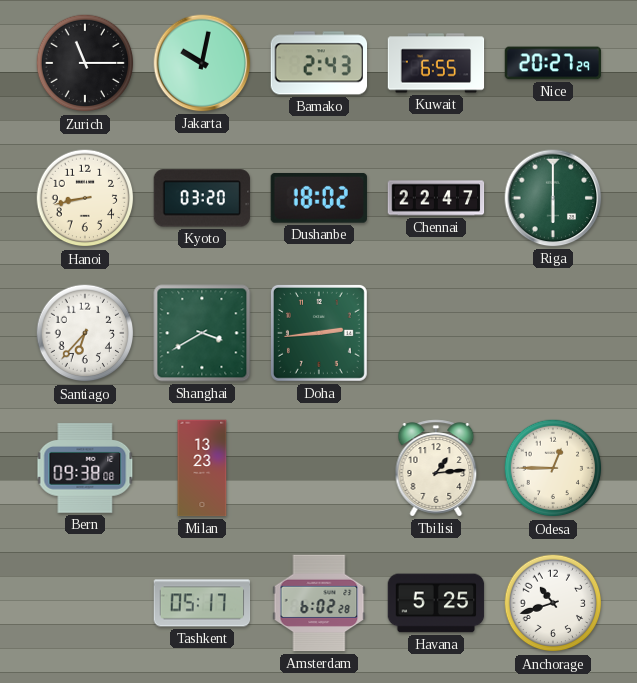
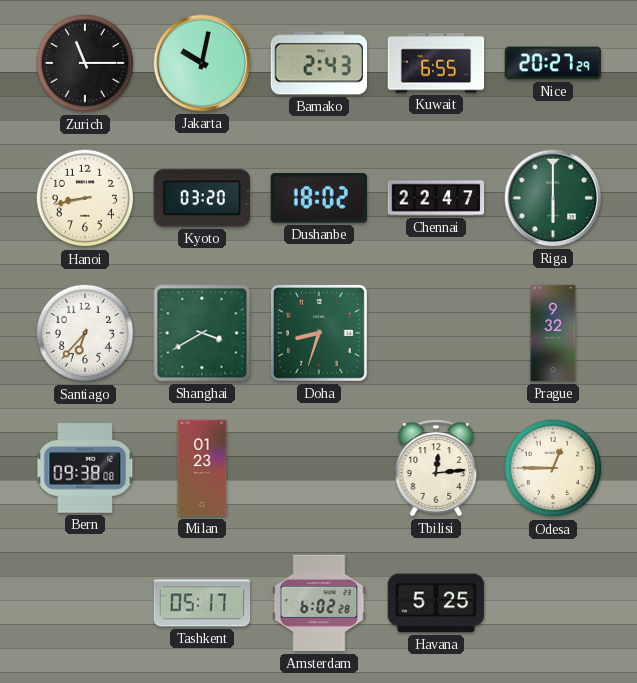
Doha: 2:44 -> 8:33
Prague: none -> 9:32
Milan: 13:23 -> 01:23
Tbilisi: 1:14 -> 12:14
Anchorage: 10:42 -> none
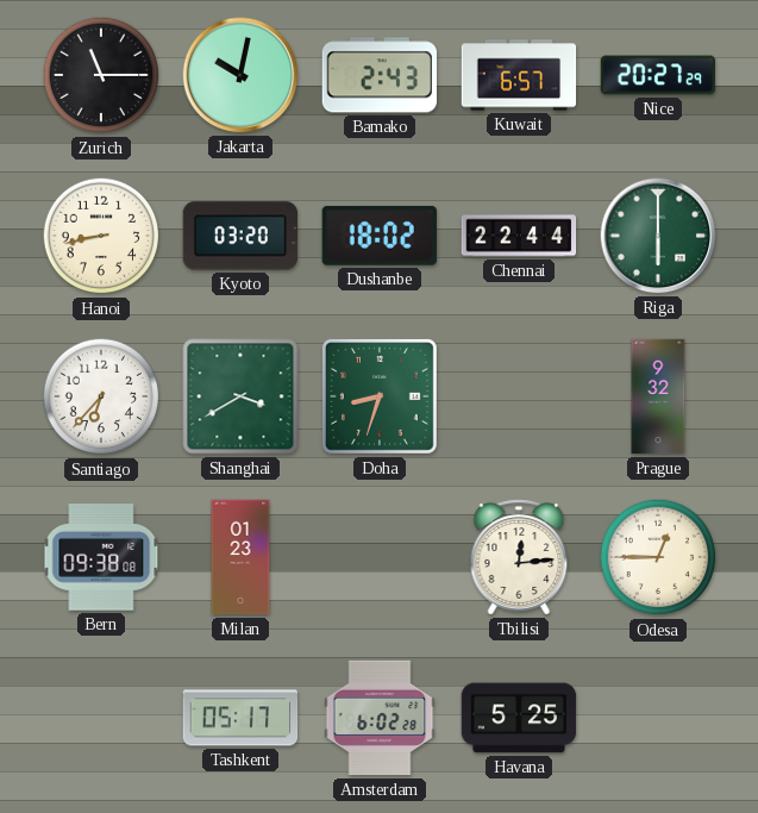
Kuwait: 6:55 -> 6:57
Chennai: 22:47 -> 22:44
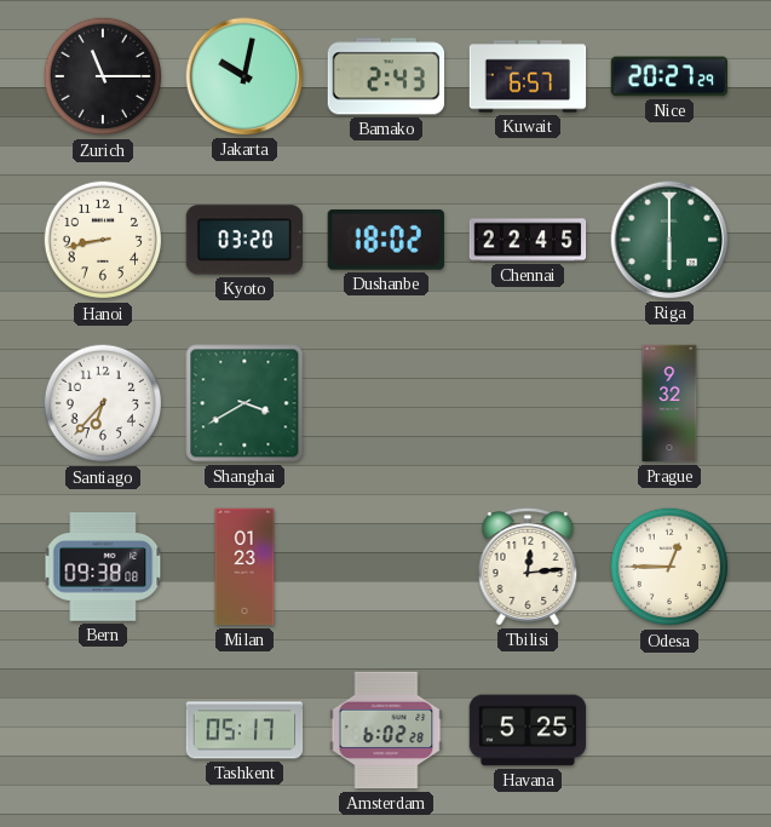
Chennai: 22:44 -> 22:45
Doha: 8:33 -> none
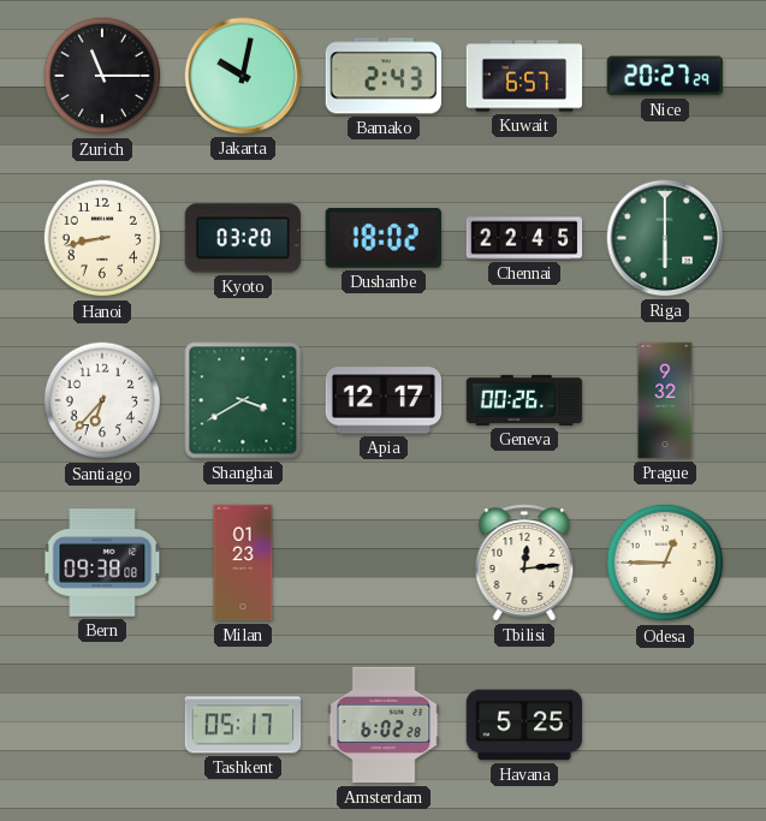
Apia: none -> 12:17
Geneva: none -> 00:26
